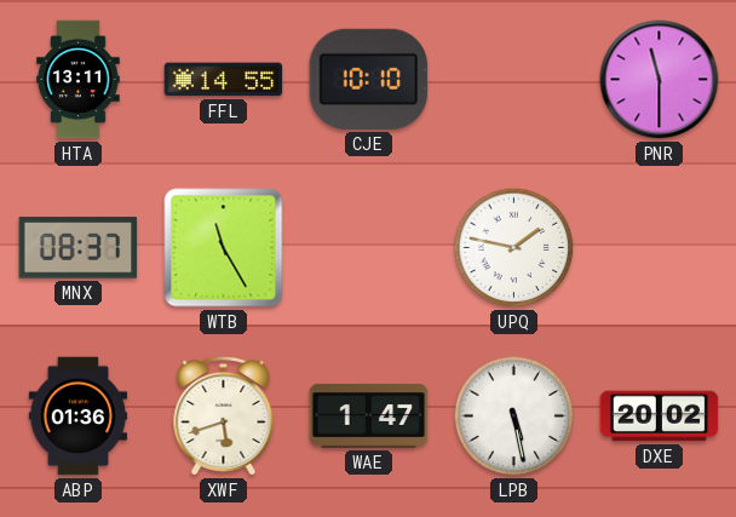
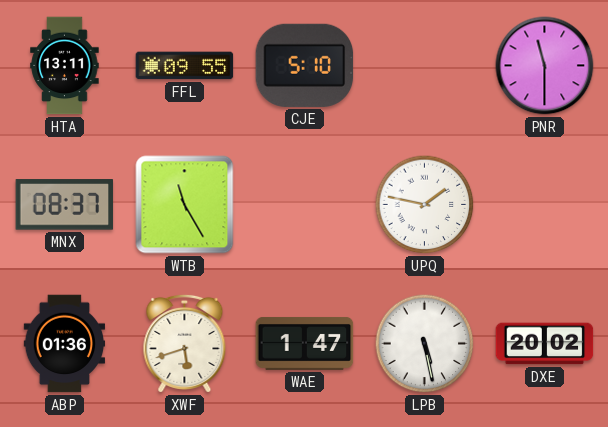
FFL: 14:55 -> 09:55
CJE: 10:10 -> 5:10
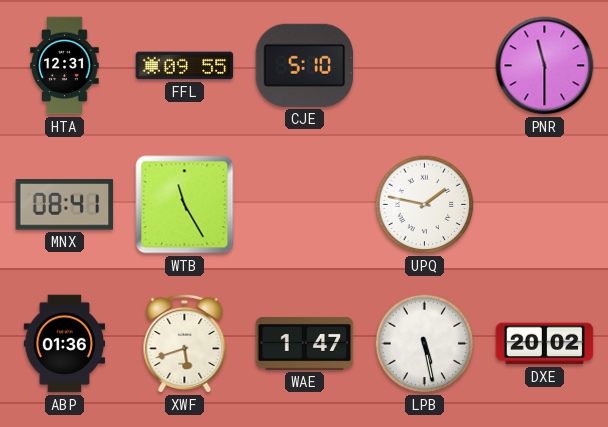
HTA: 13:11 -> 12:31
MNX: 08:37 -> 08:41
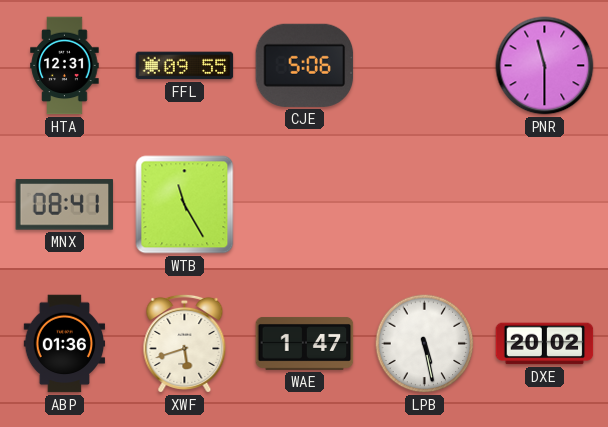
CJE: 5:10 -> 5:06
UPQ: 1:47 -> none
